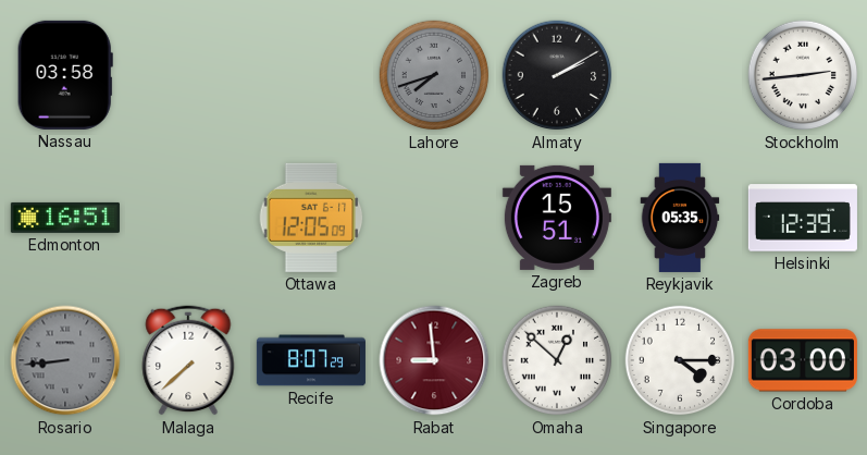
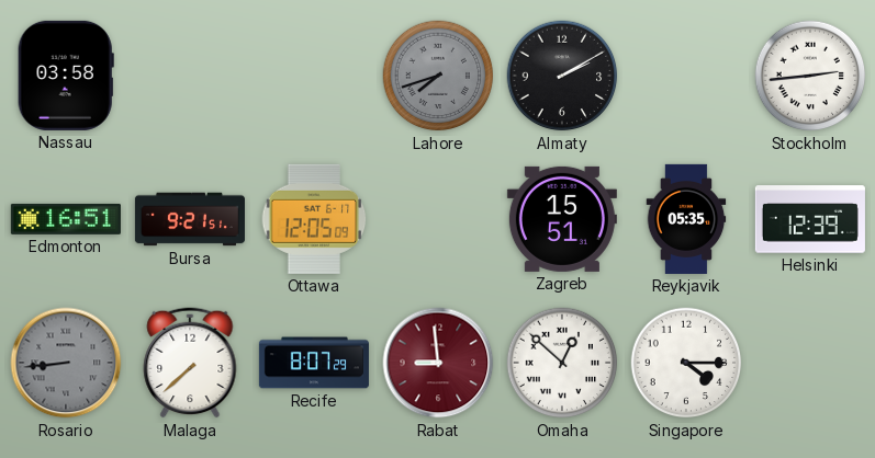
Bursa: none -> 9:21
Cordoba: 03:00 -> none
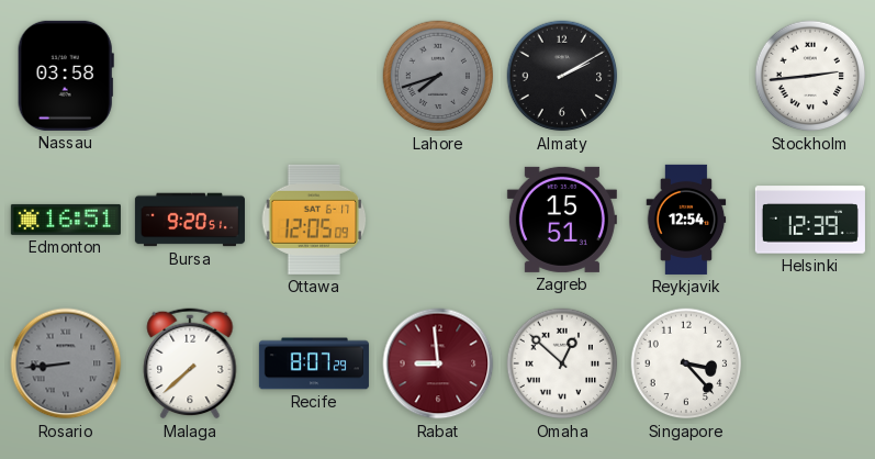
Bursa: 9:21 -> 9:20
Reykjavik: 05:35 -> 12:54
Singapore: 4:15 -> 3:23
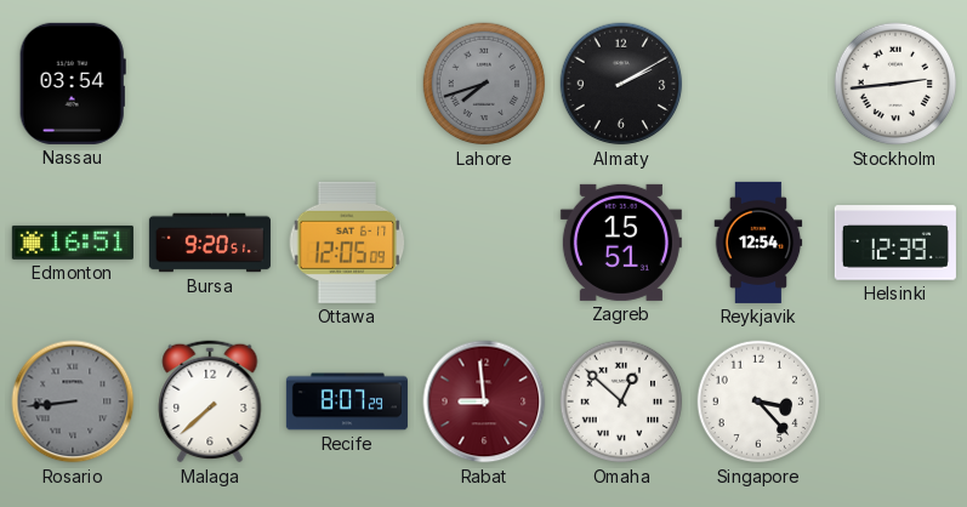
Nassau: 03:58 -> 03:54
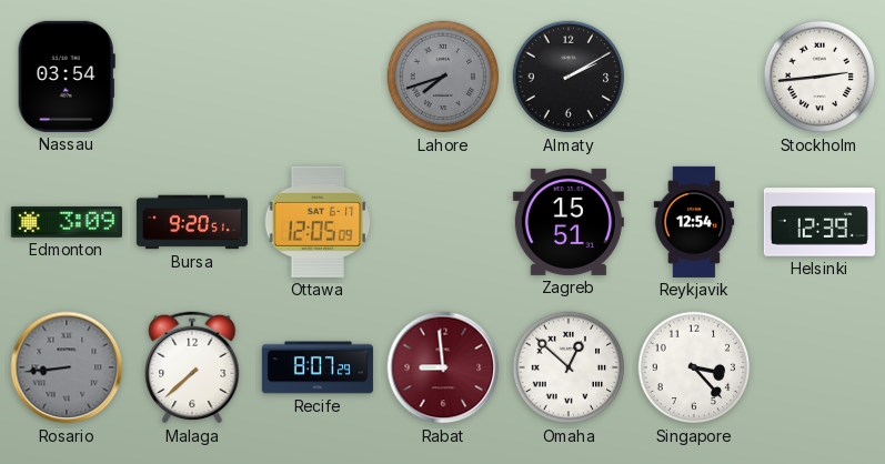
Edmonton: 16:51 -> 3:09
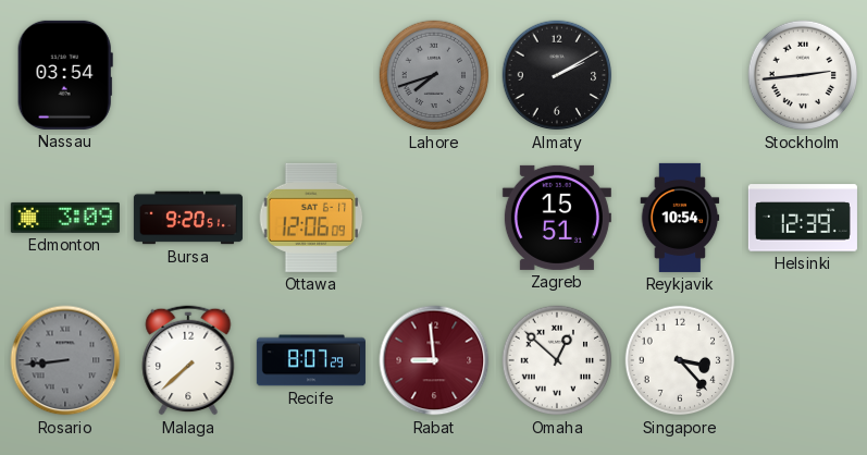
Ottawa: 12:05 -> 12:06
Reykjavik: 12:54 -> 10:54
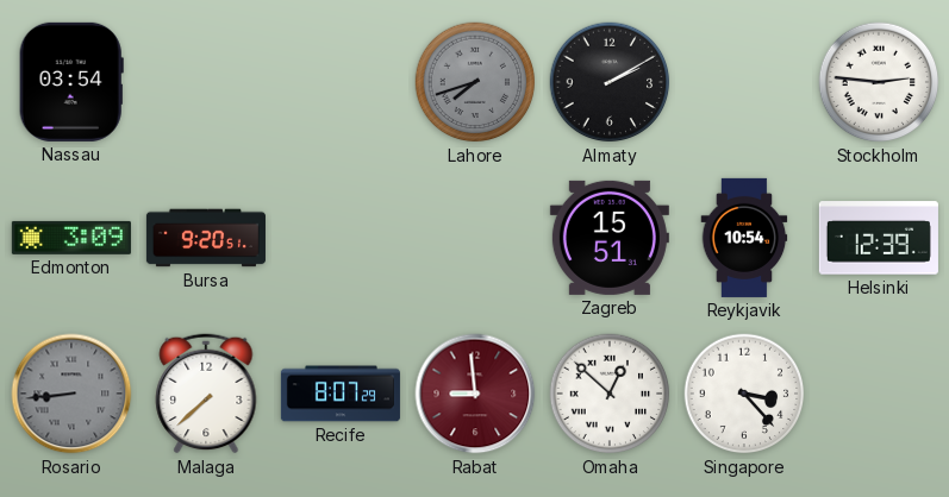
Stockholm: 2:44 -> 2:46
Ottawa: 12:06 -> none
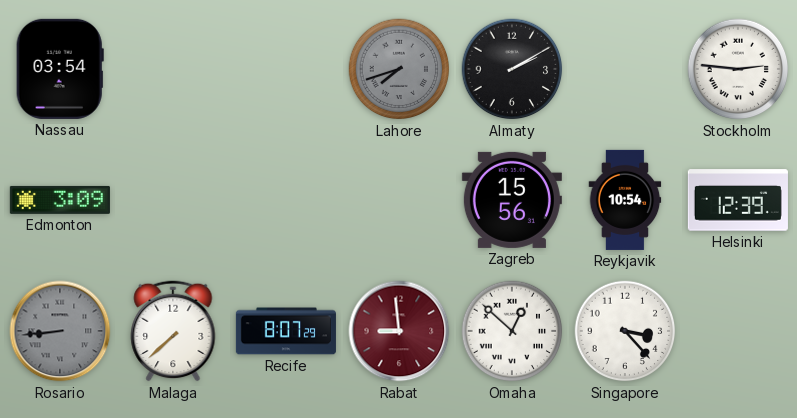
Bursa: 9:20 -> none
Zagreb: 15:51 -> 15:56
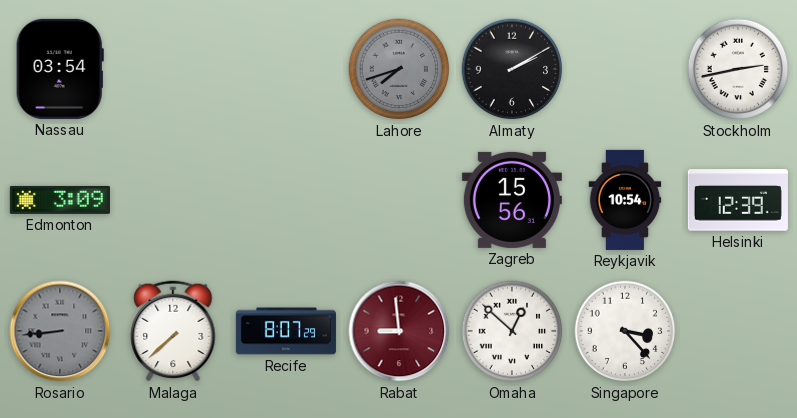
Stockholm: 2:46 -> 2:43
